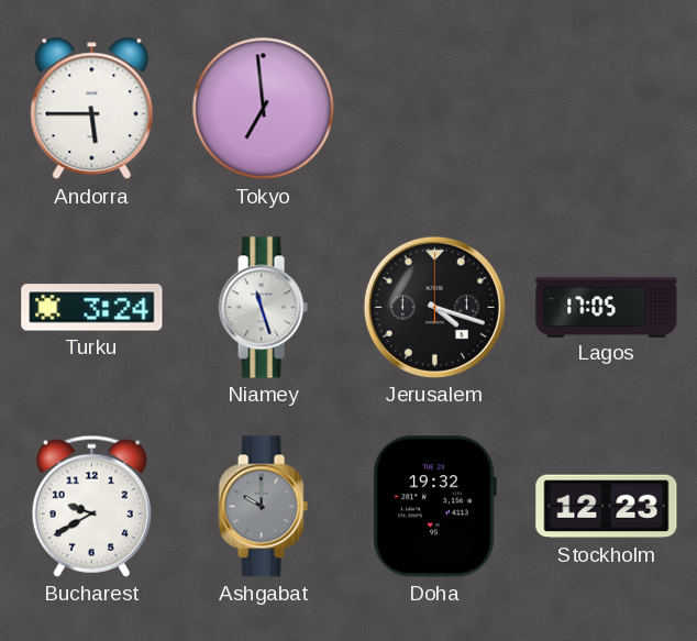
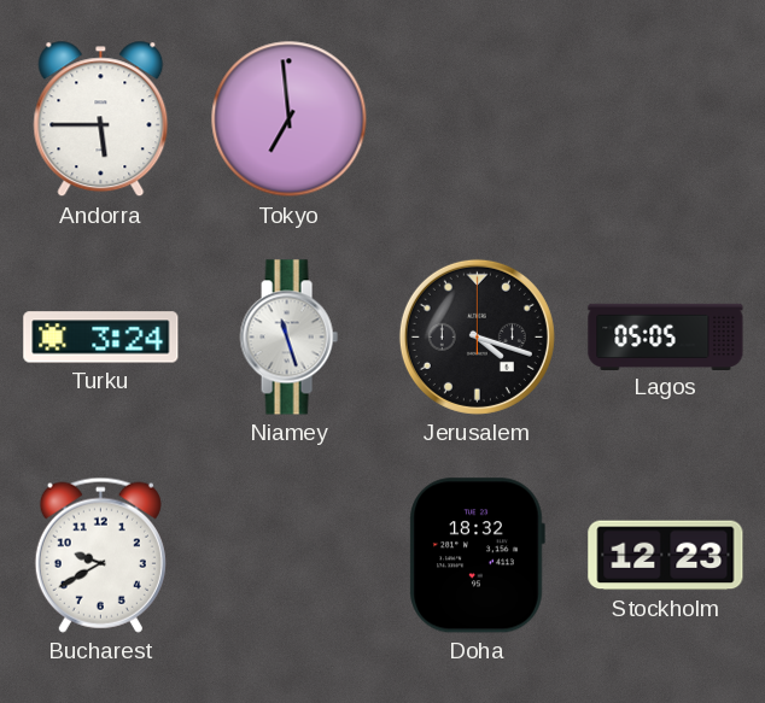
Lagos: 17:05 -> 05:05
Ashgabat: 10:00 -> none
Doha: 19:32 -> 18:32
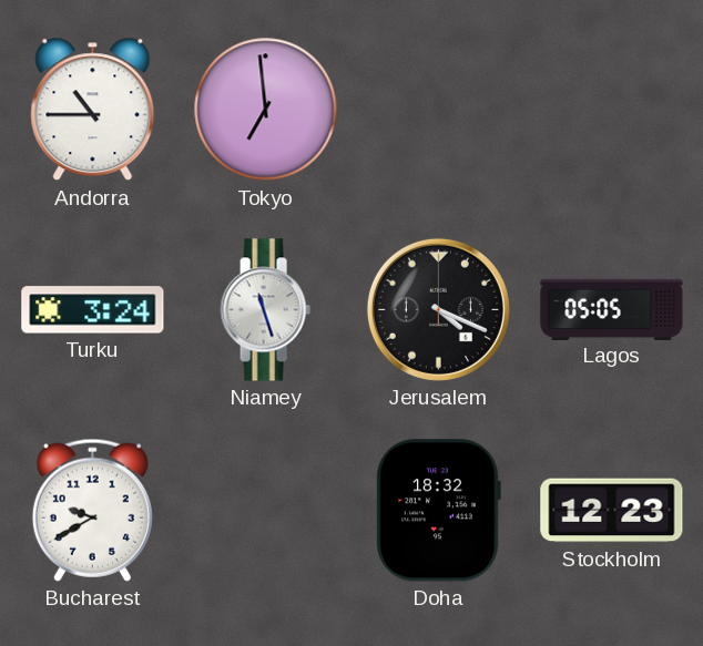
Andorra: 5:45 -> 10:45
Jerusalem: 4:18 -> 4:19
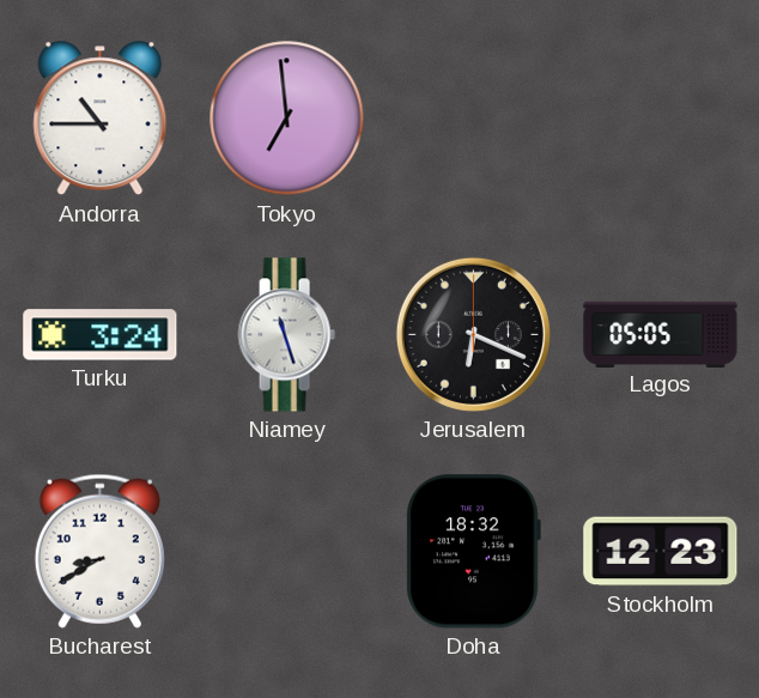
Jerusalem: 4:19 -> 6:19
Bucharest: 9:40 -> 8:40
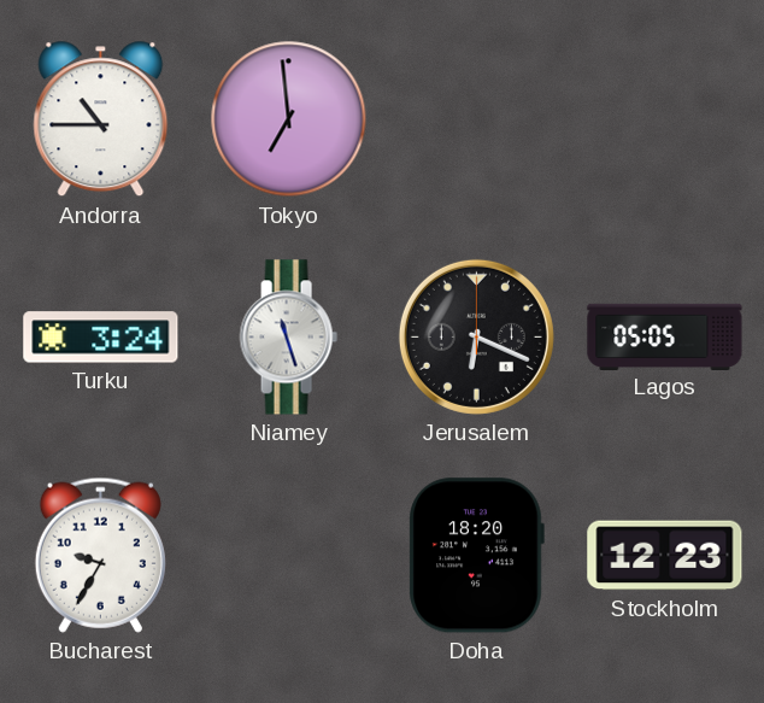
Bucharest: 8:40 -> 9:35
Doha: 18:32 -> 18:20
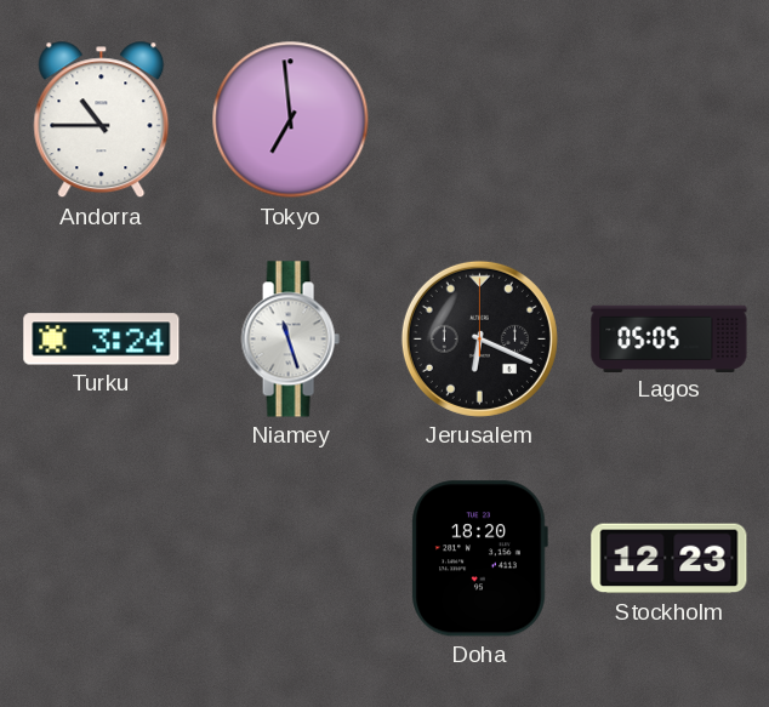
Bucharest: 9:35 -> none
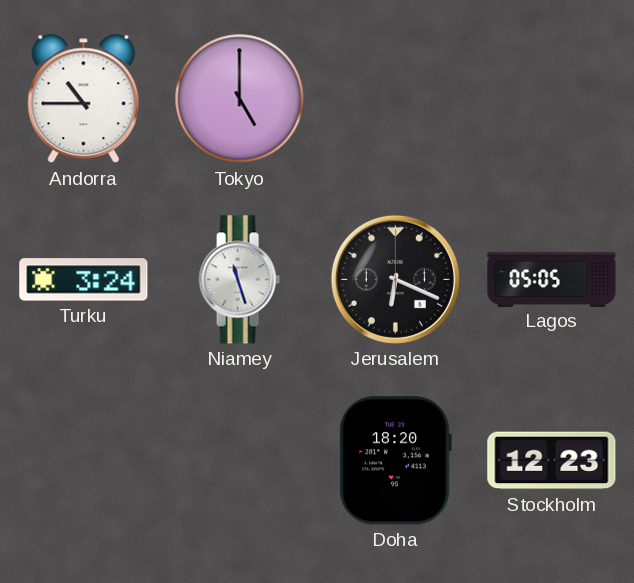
Tokyo: 6:59 -> 5:00
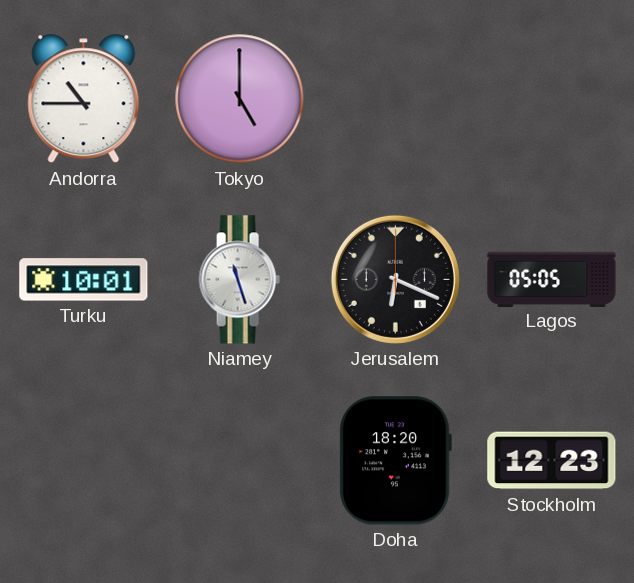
Turku: 3:24 -> 10:01
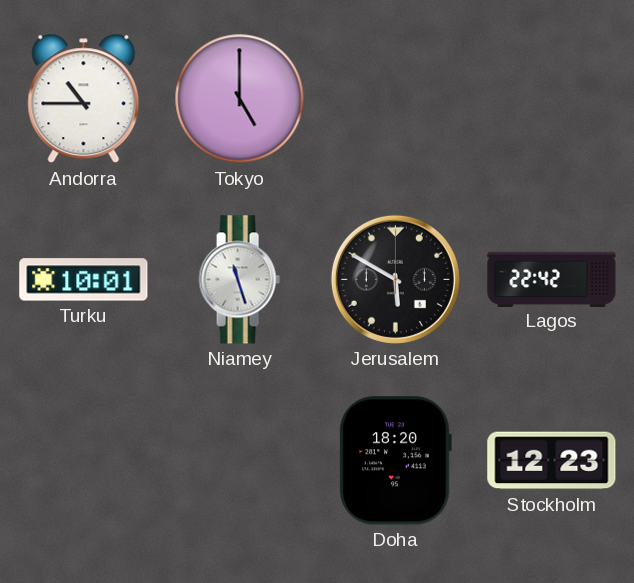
Jerusalem: 6:19 -> 5:50
Lagos: 05:05 -> 22:42
